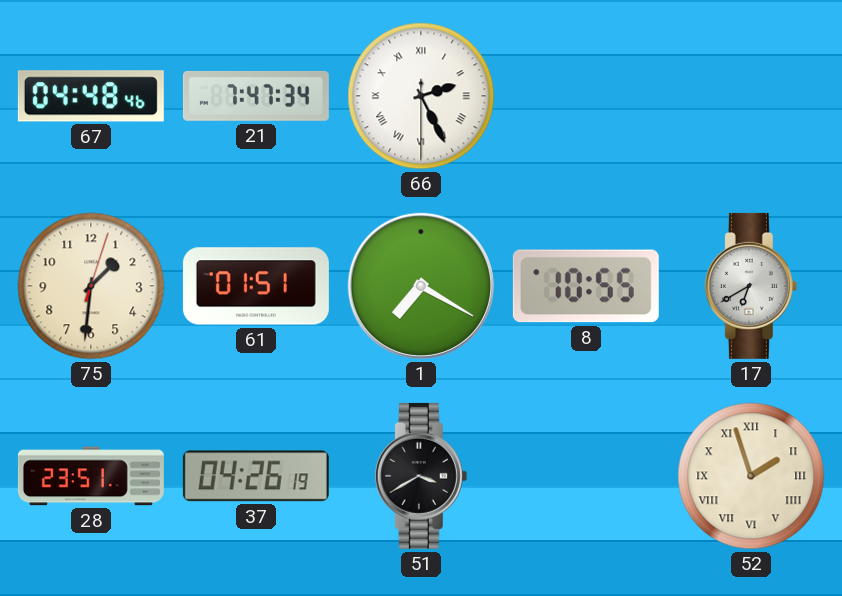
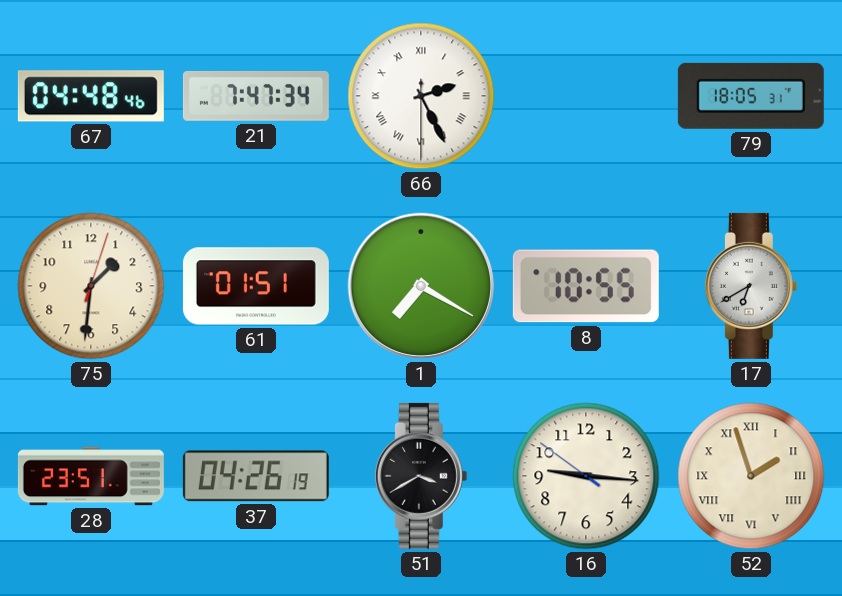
79: none -> 18:05
16: none -> 9:15
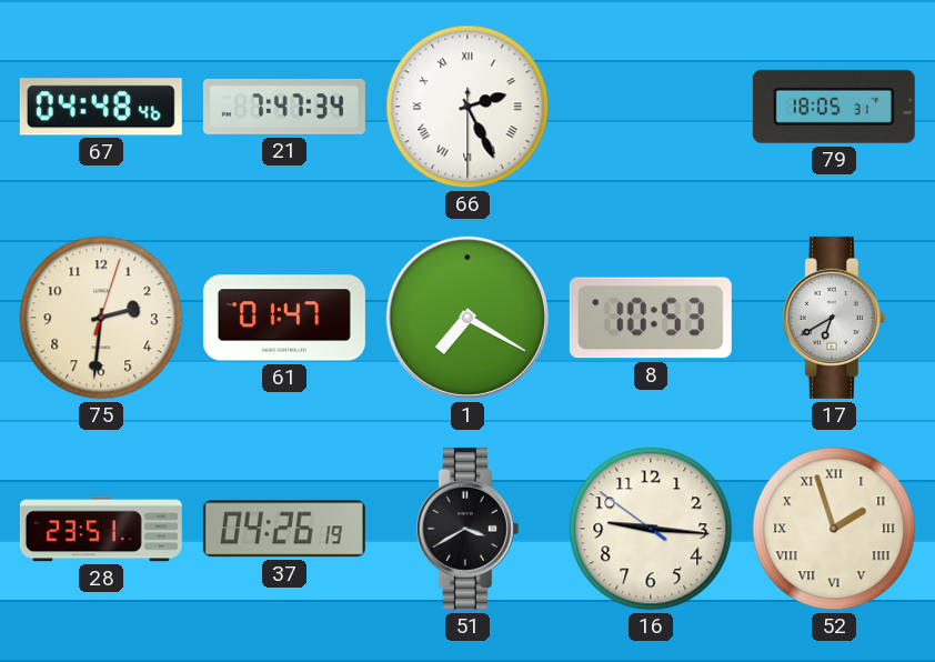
75: 1:31 -> 2:31
61: 01:51 -> 01:47
8: 10:55 -> 10:53
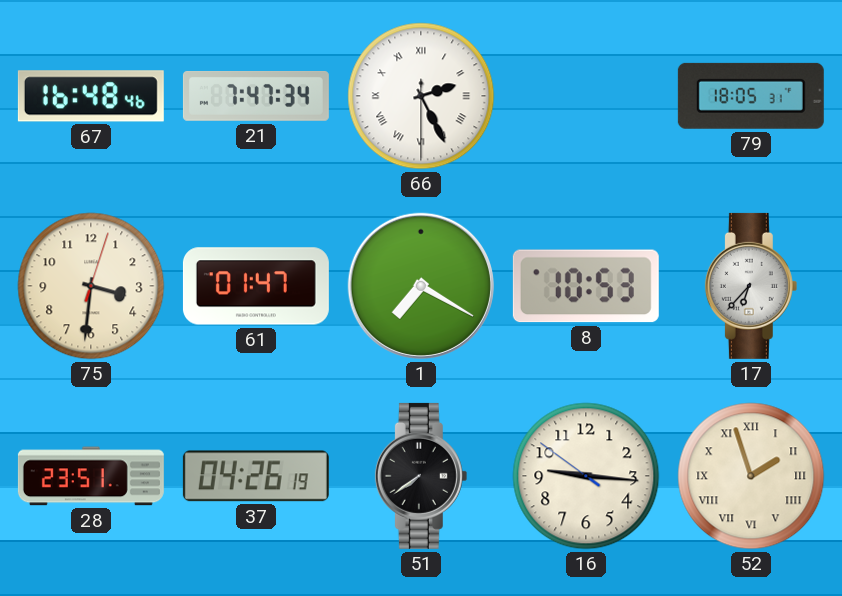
67: 04:48 -> 16:48
75: 2:31 -> 3:31
17: 6:40 -> 6:37
51: 3:40 -> 7:39
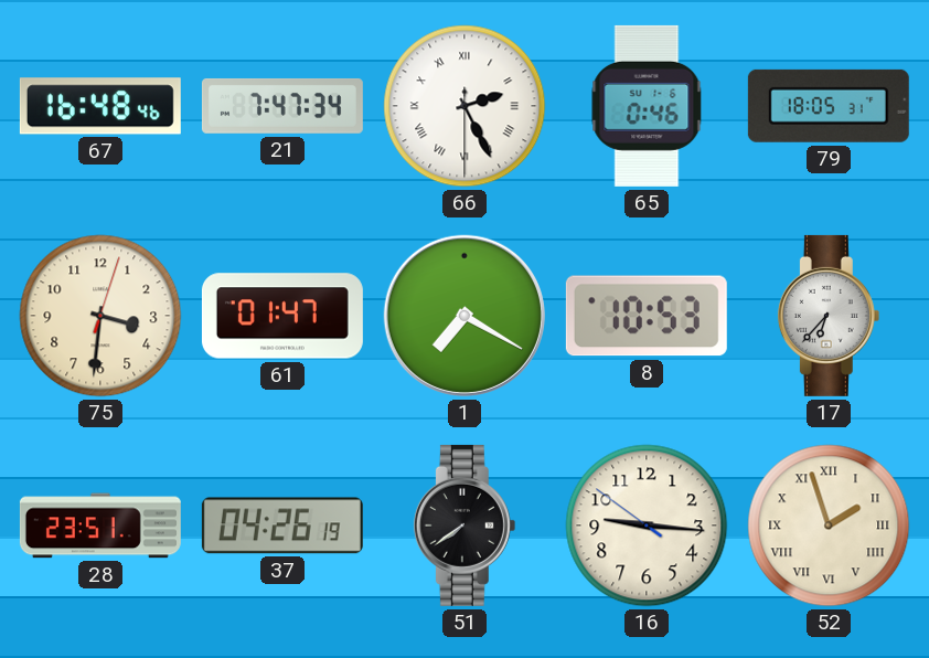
65: none -> 0:46
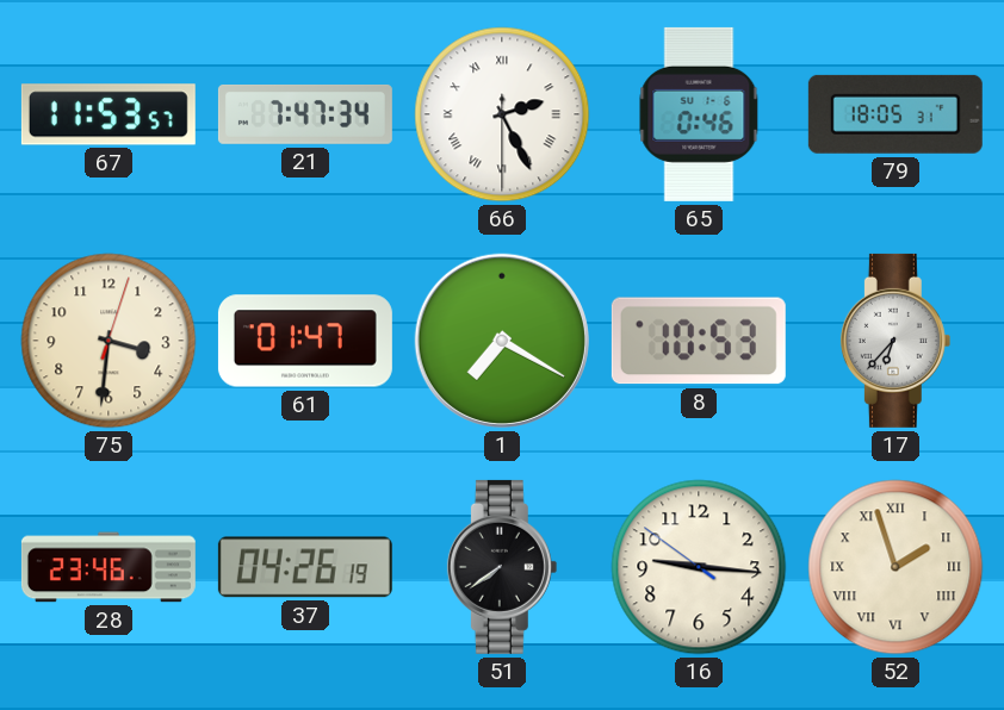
67: 16:48 -> 11:53
28: 23:51 -> 23:46
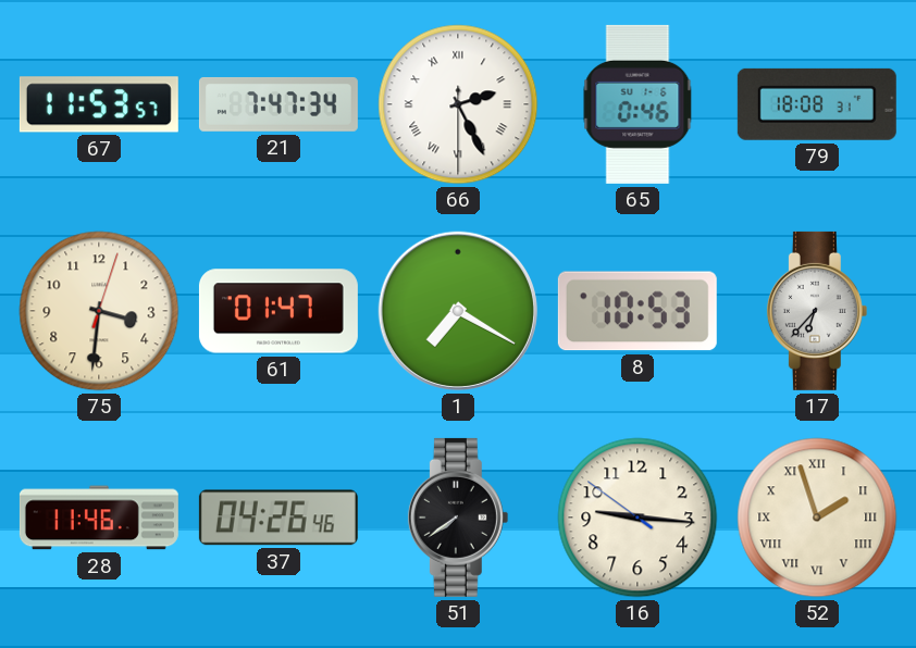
79: 18:05 -> 18:08
28: 23:46 -> 11:46
37: 04:26:19 -> 04:26:46
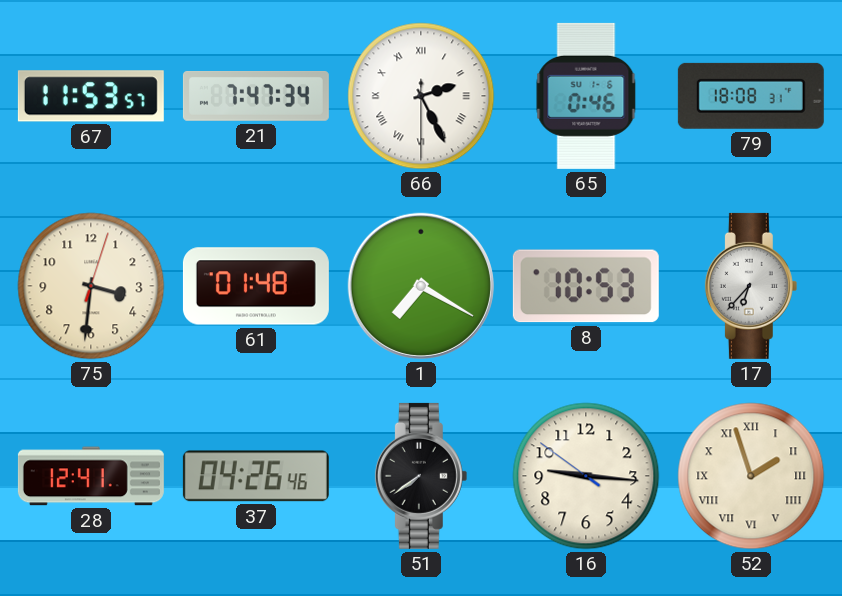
61: 01:47 -> 01:48
28: 11:46 -> 12:41
